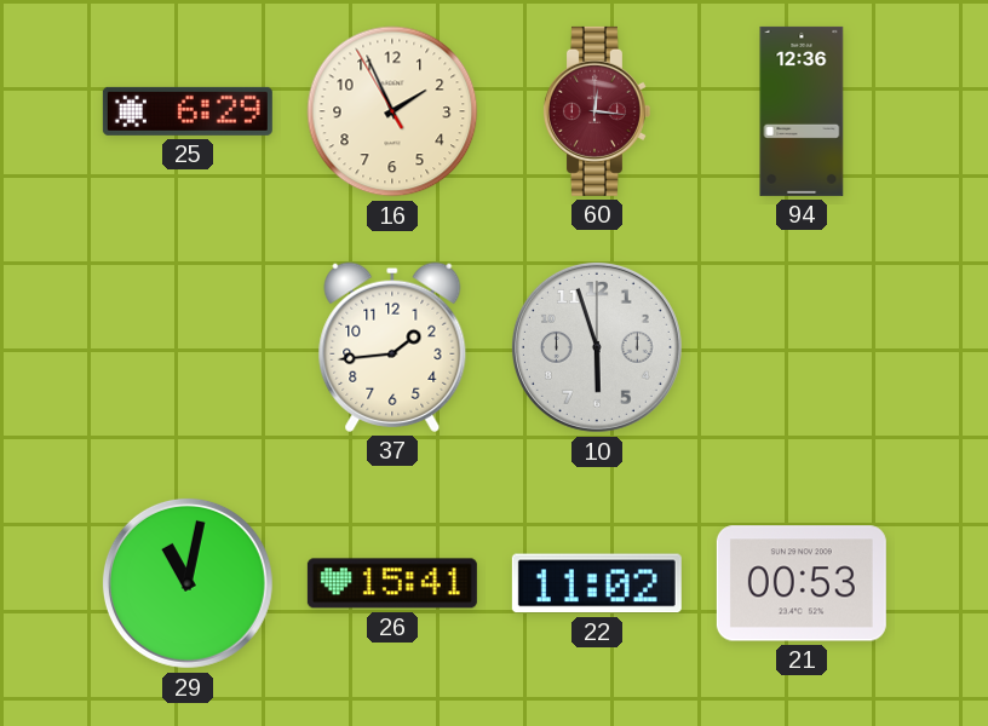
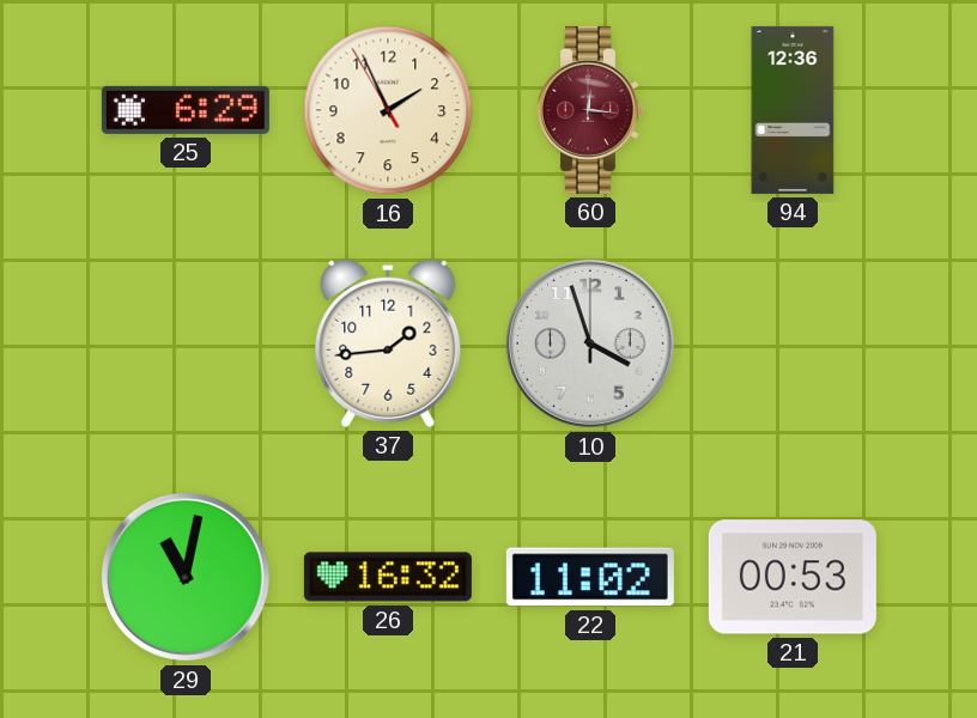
10: 5:57 -> 3:57
26: 15:41 -> 16:32
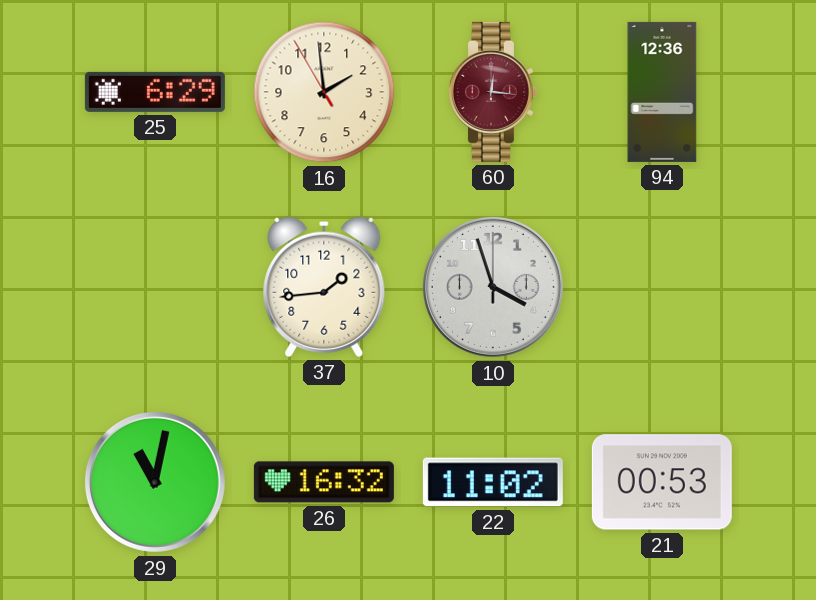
16: 1:55 -> 1:58
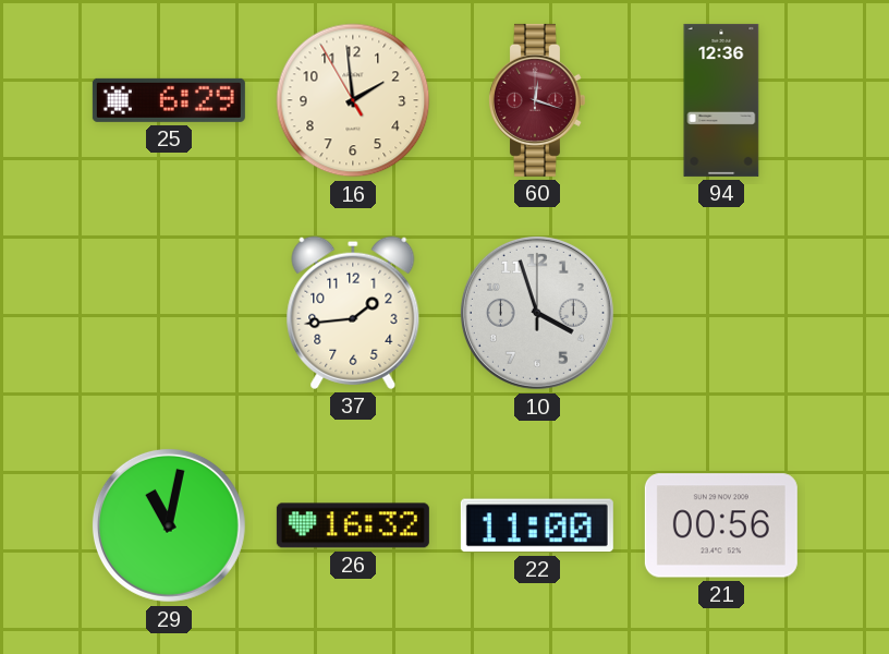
60: 12:16 -> 12:18
22: 11:02 -> 11:00
21: 00:53 -> 00:56
